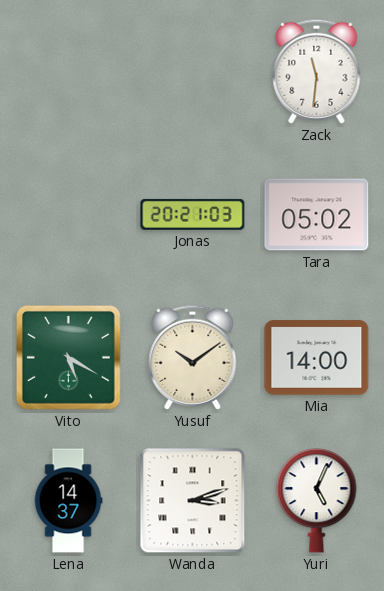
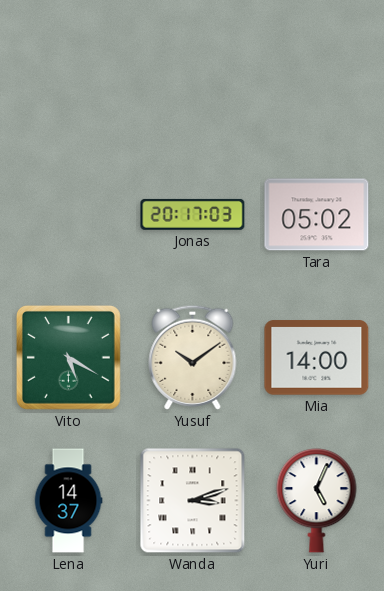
Zack: 11:31 -> none
Jonas: 20:21 -> 20:17
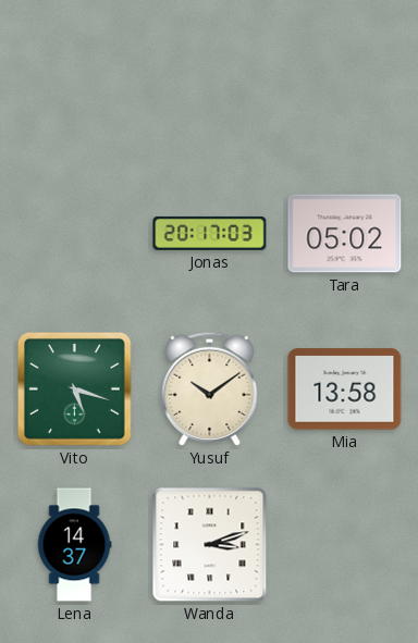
Vito: 5:20 -> 5:18
Mia: 14:00 -> 13:58
Yuri: 5:04 -> none
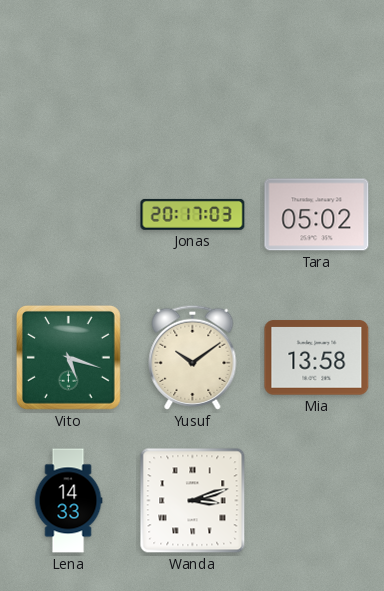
Lena: 14:37 -> 14:33
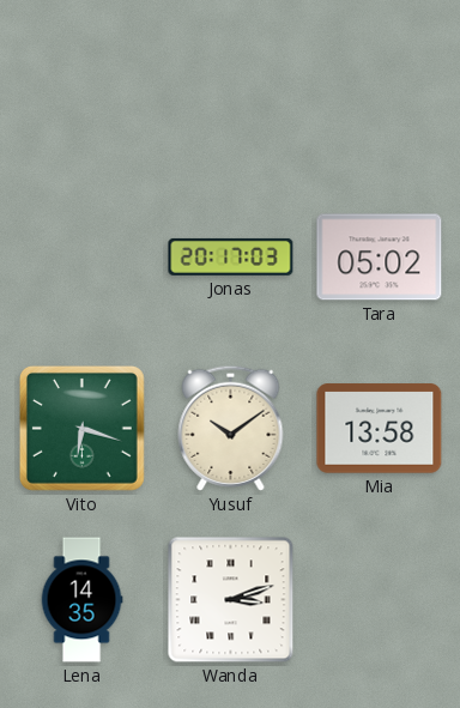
Vito: 5:18 -> 6:18
Lena: 14:33 -> 14:35
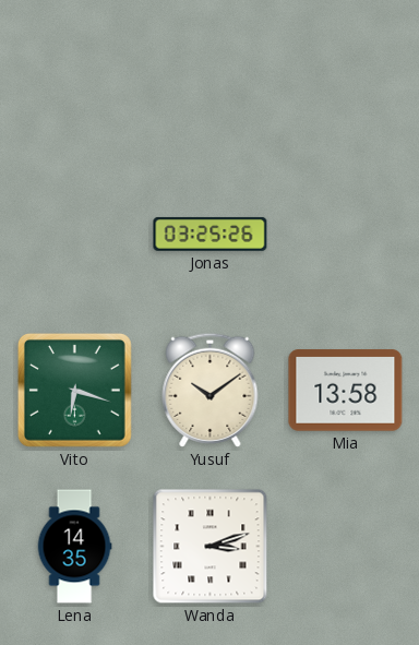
Jonas: 20:17 -> 03:25
Tara: 05:02 -> none
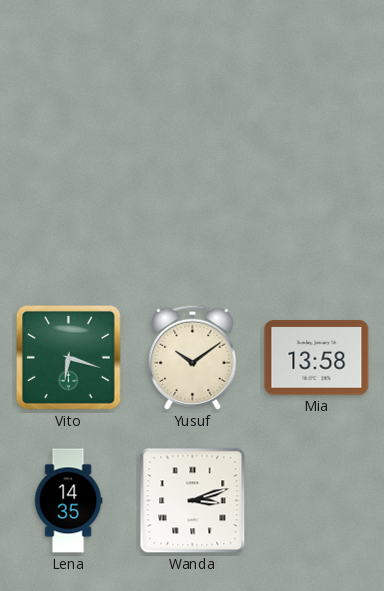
Jonas: 03:25 -> none
